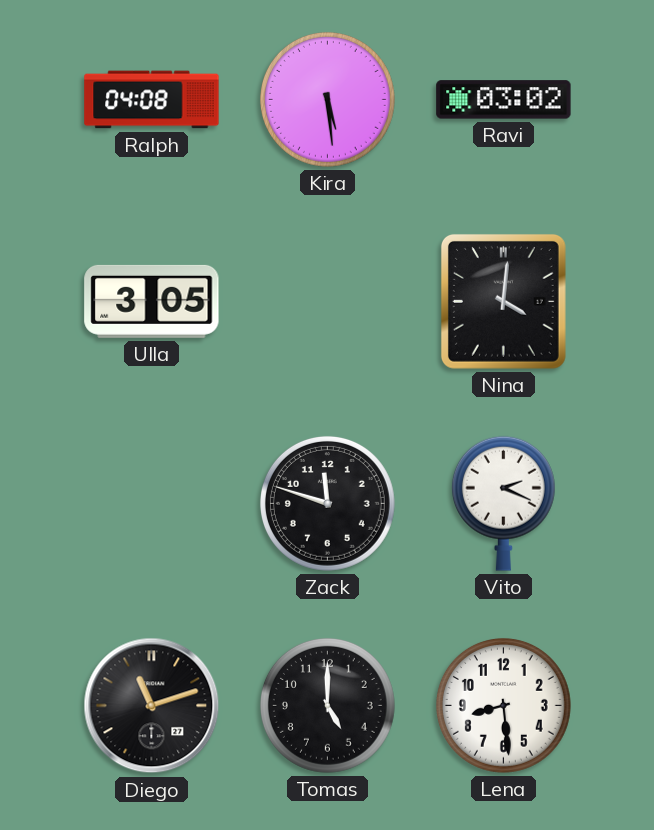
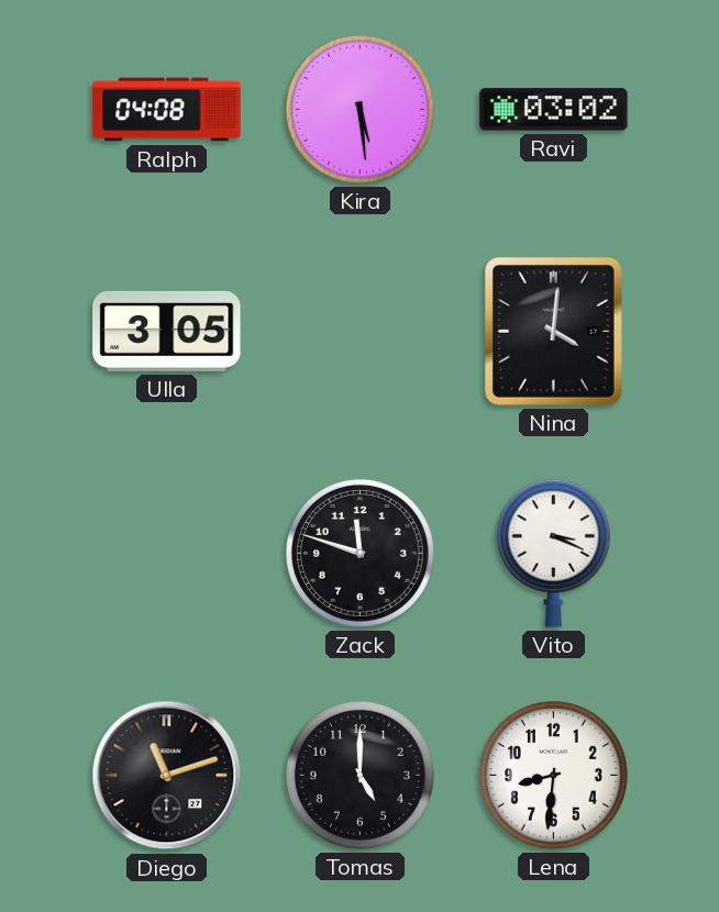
Vito: 2:19 -> 3:19
Lena: 8:29 -> 8:31
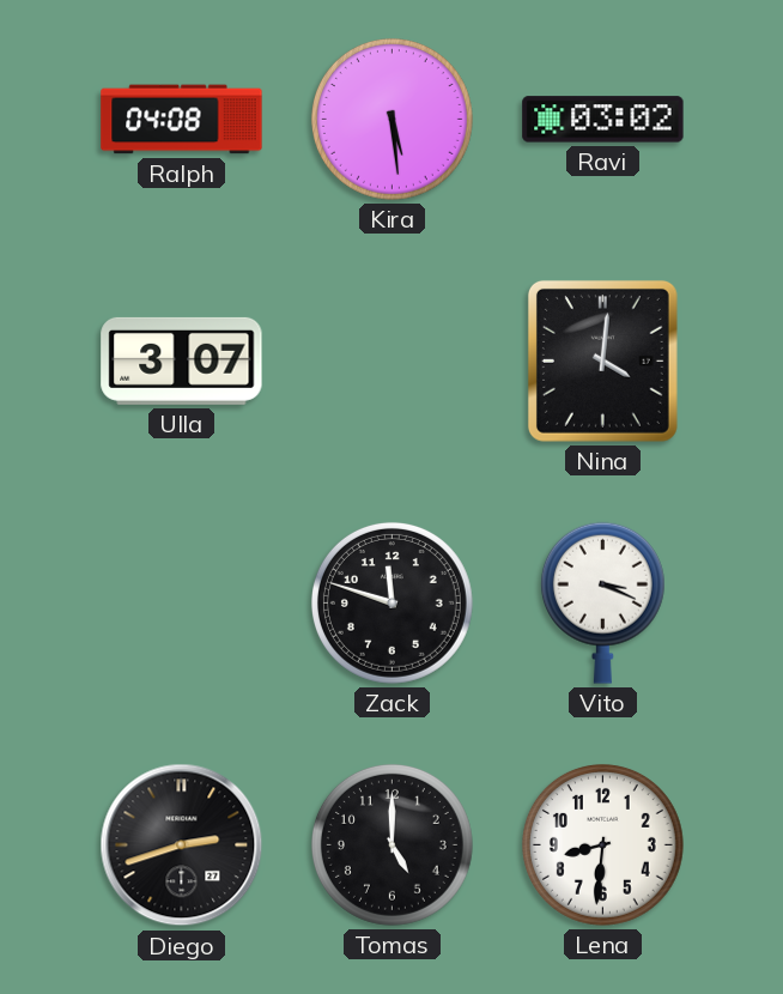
Ulla: 3:05 -> 3:07
Diego: 11:12 -> 2:42
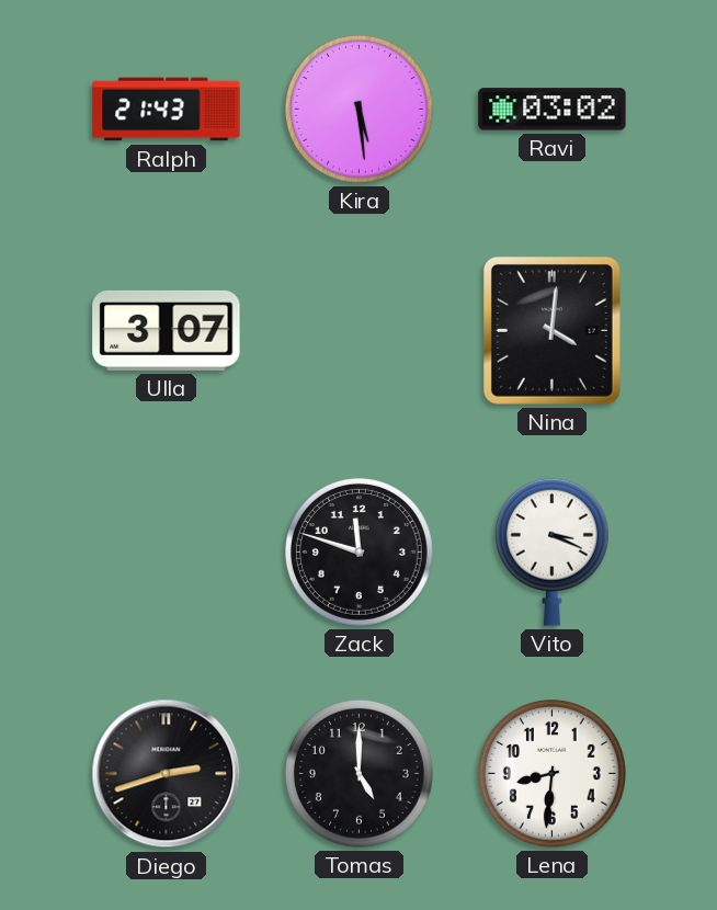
Ralph: 04:08 -> 21:43
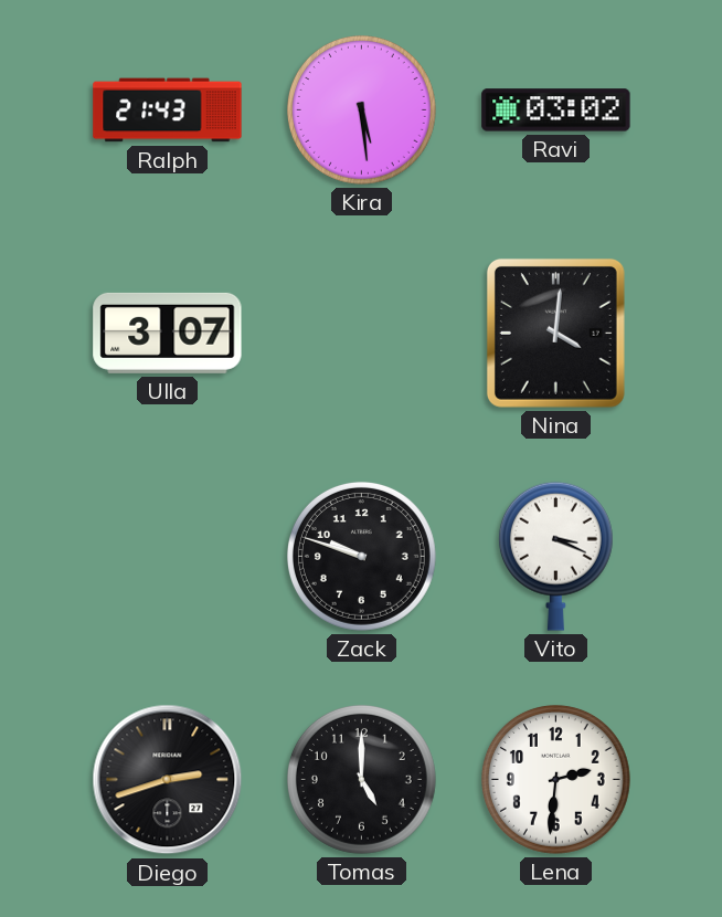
Zack: 11:48 -> 9:48
Lena: 8:31 -> 2:31
